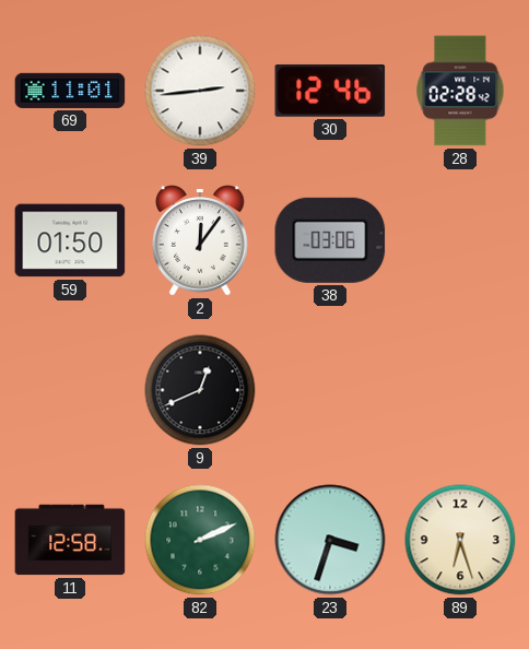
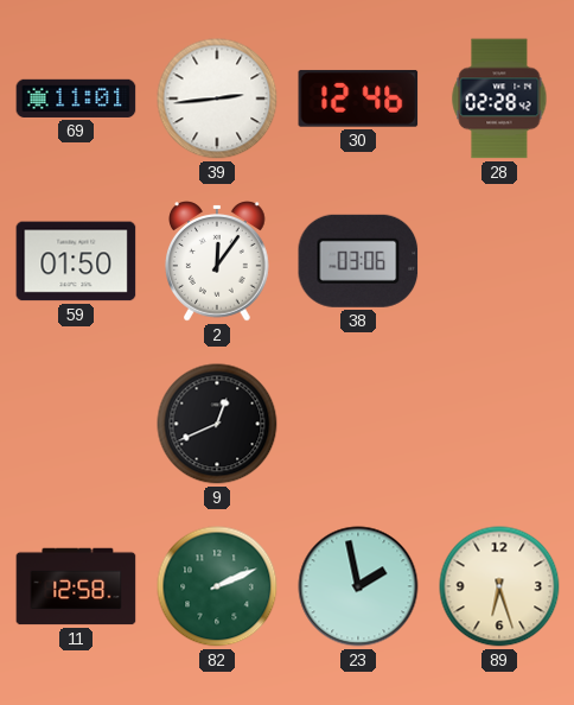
23: 3:33 -> 1:58
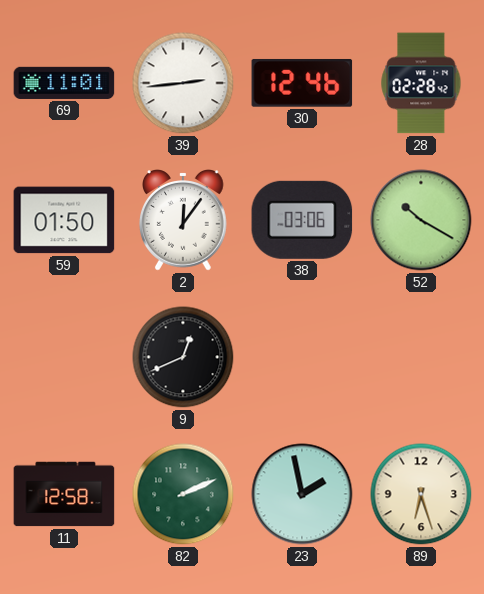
52: none -> 10:20
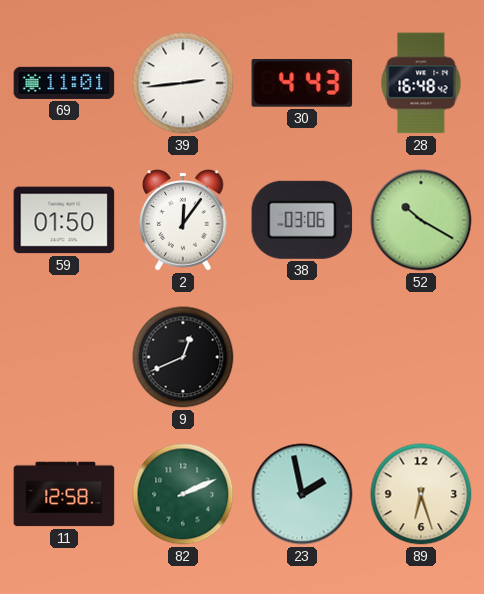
30: 12:46 -> 4:43
28: 02:28 -> 16:48
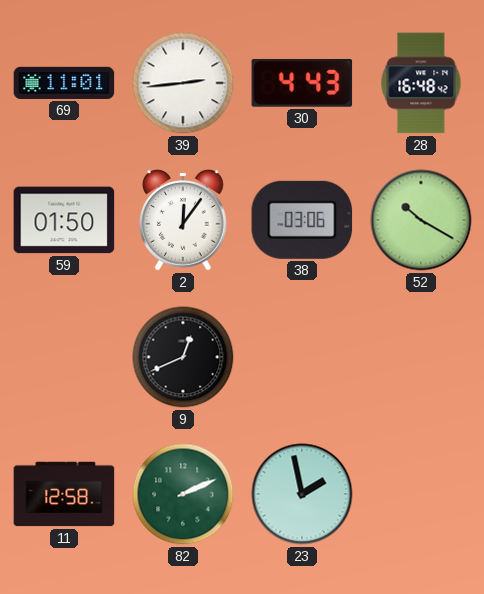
89: 6:27 -> none
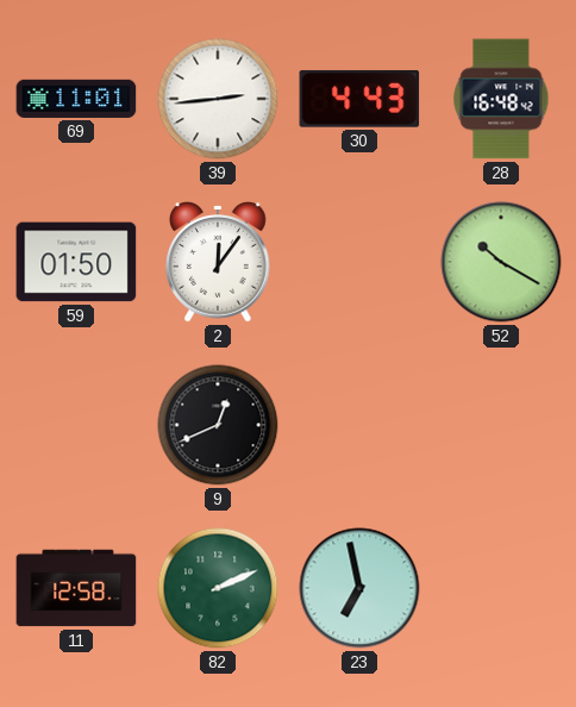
38: 03:06 -> none
23: 1:58 -> 6:58
